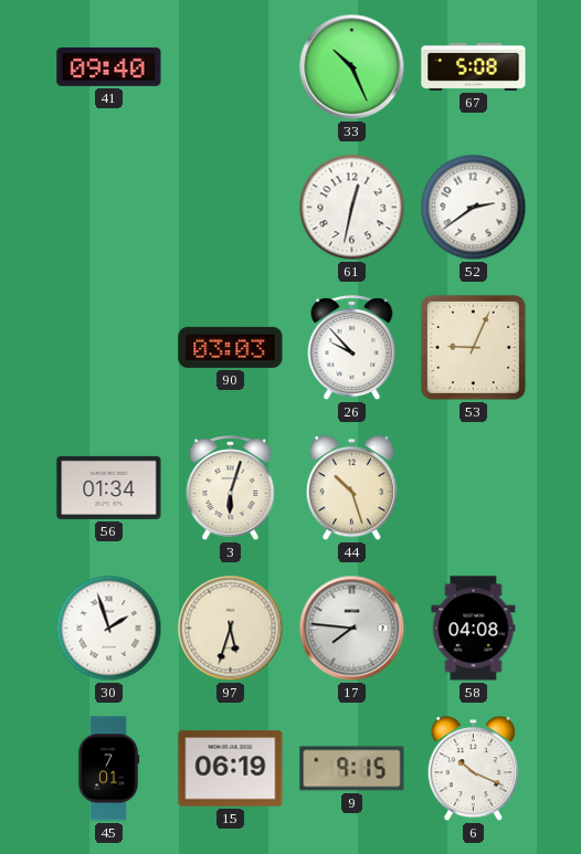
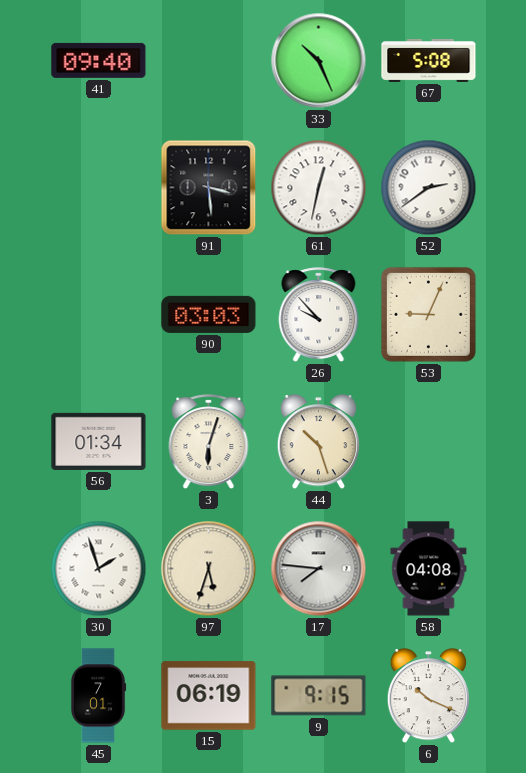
91: none -> 3:29
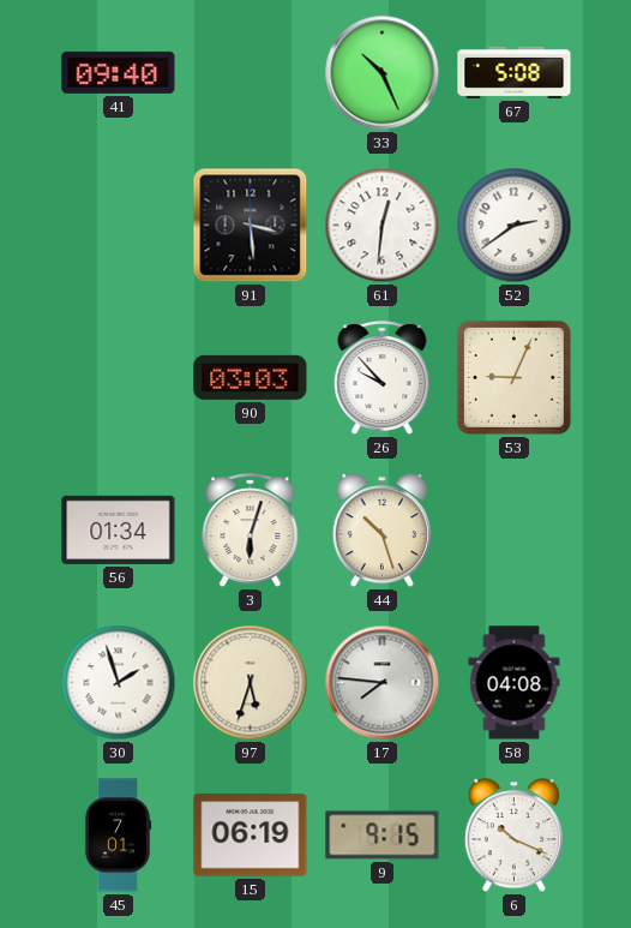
61: 12:32 -> 12:31
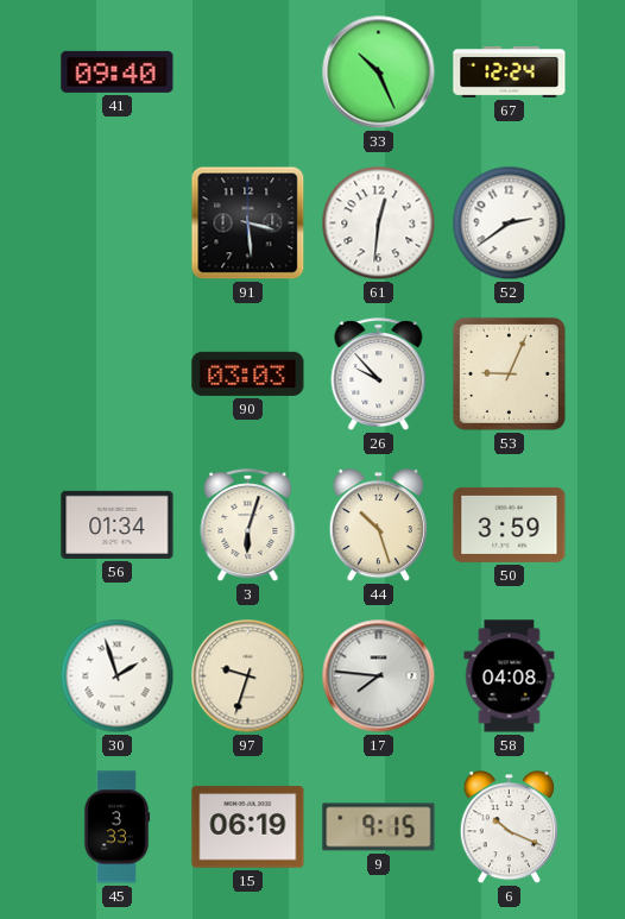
67: 5:08 -> 12:24
50: none -> 3:59
97: 5:33 -> 9:33
45: 7:01 -> 3:33
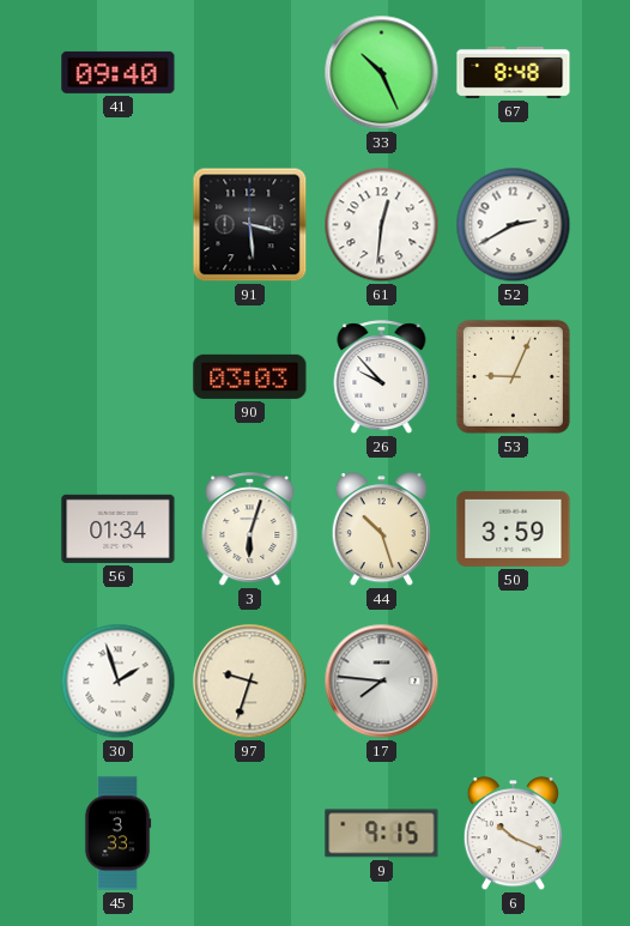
67: 12:24 -> 8:48
52: 2:39 -> 2:40
58: 04:08 -> none
15: 06:19 -> none
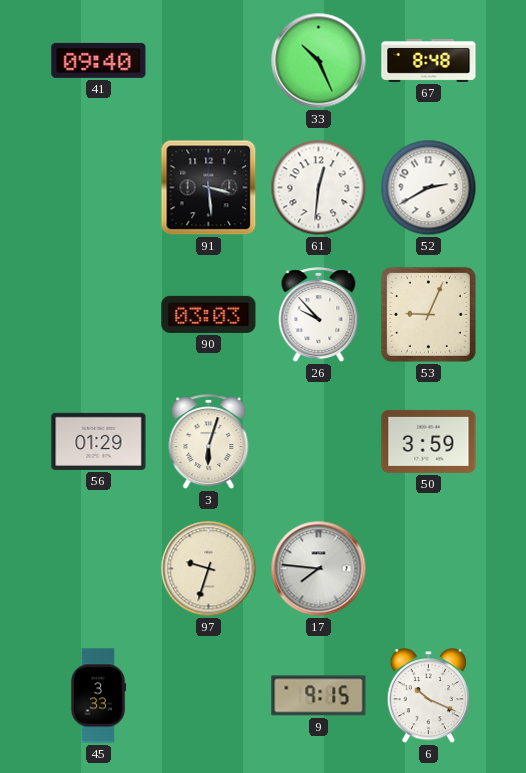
56: 01:34 -> 01:29
44: 10:27 -> none
30: 1:57 -> none
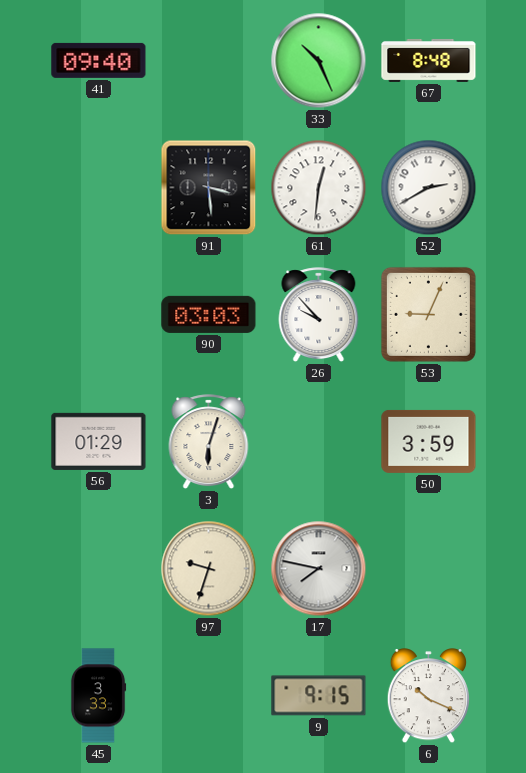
17: 7:46 -> 7:47
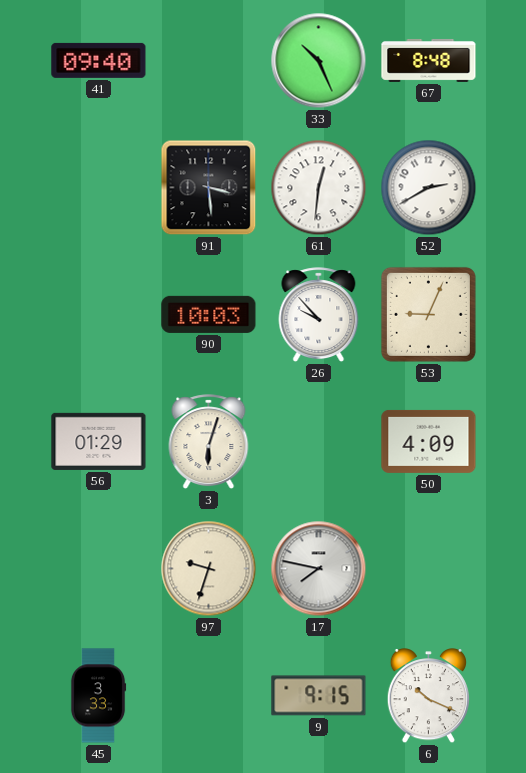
90: 03:03 -> 10:03
50: 3:59 -> 4:09
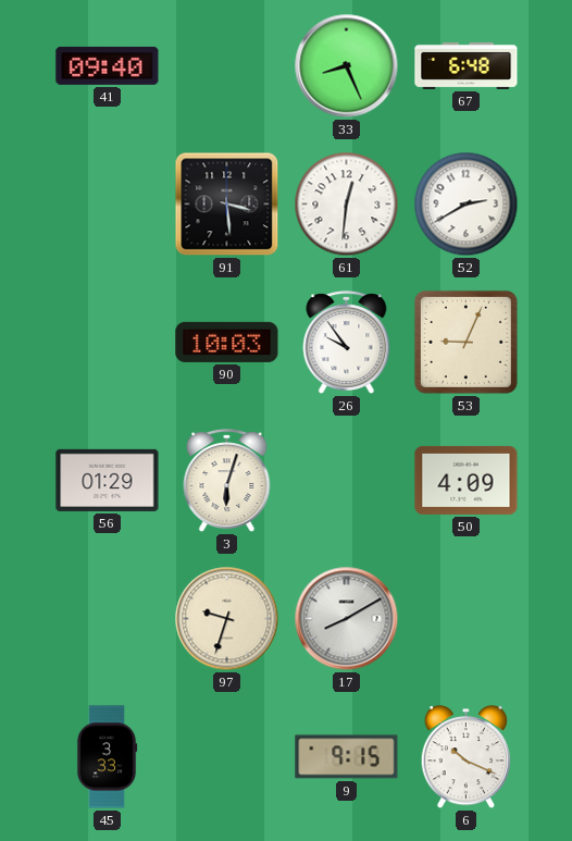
33: 10:26 -> 8:26
67: 8:48 -> 6:48
26: 9:53 -> 9:54
17: 7:47 -> 8:10
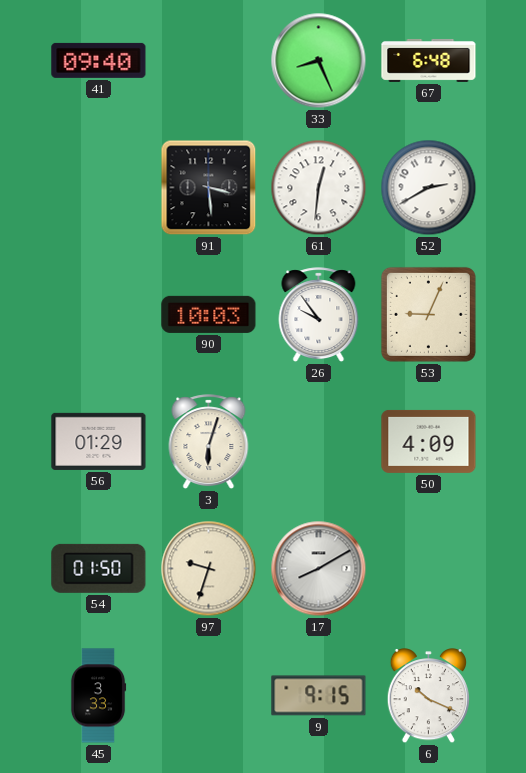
54: none -> 01:50
